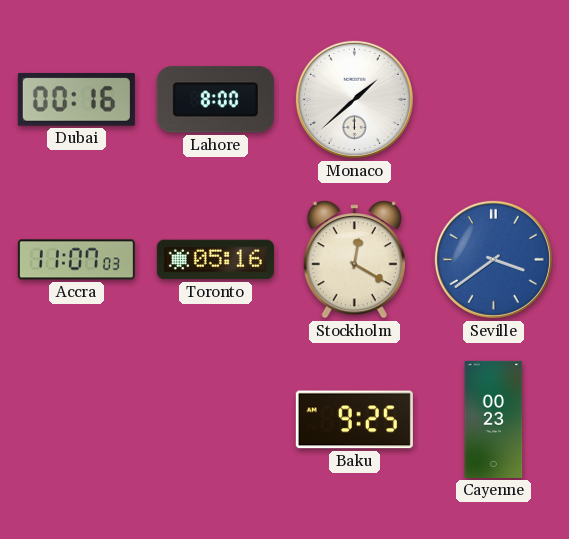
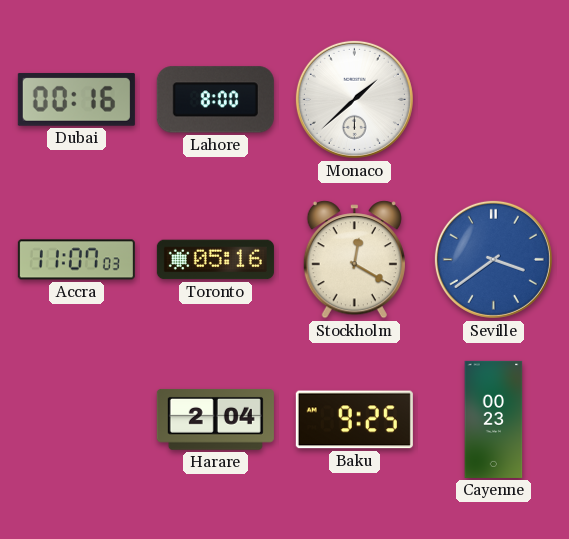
Harare: none -> 2:04
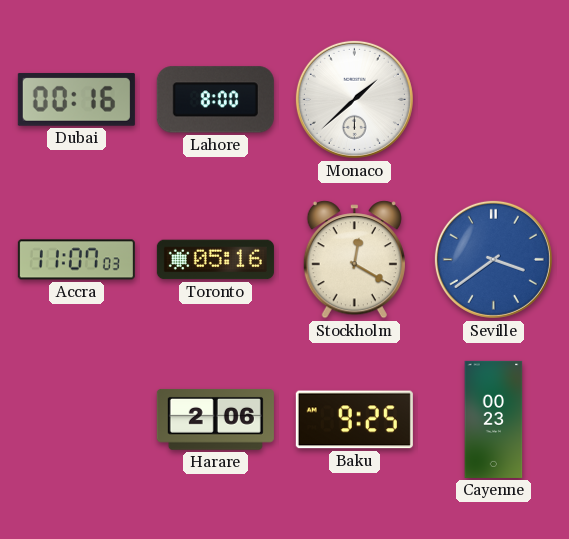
Harare: 2:04 -> 2:06
